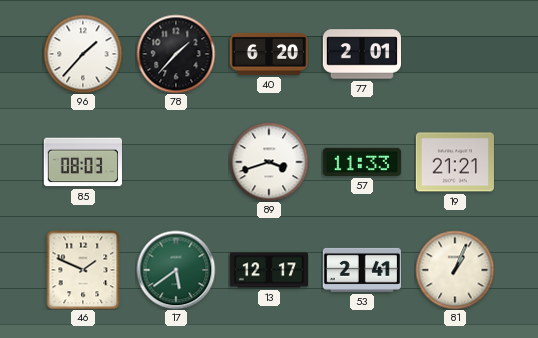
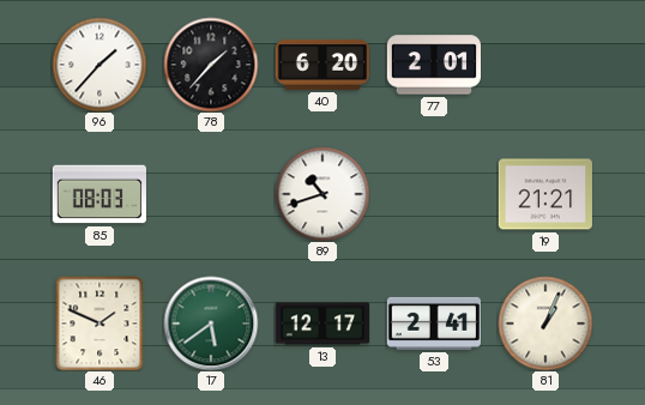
89: 3:42 -> 10:42
57: 11:33 -> none
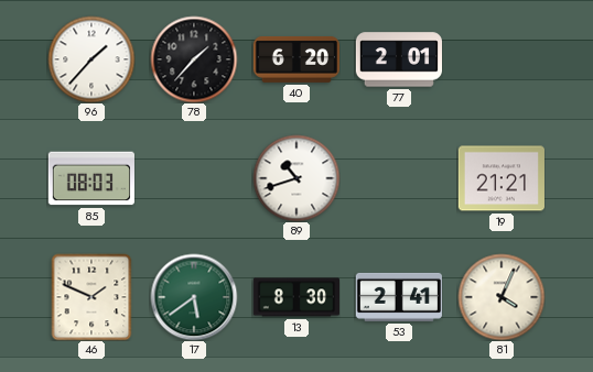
13: 12:17 -> 8:30
81: 1:04 -> 4:04
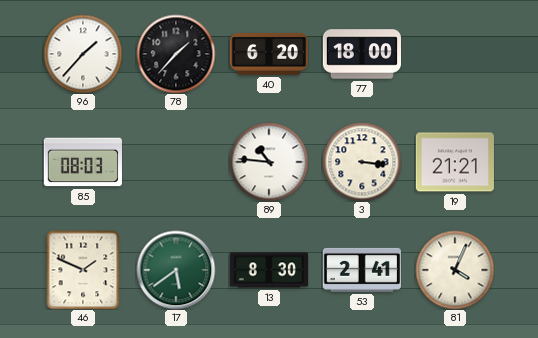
77: 2:01 -> 18:00
89: 10:42 -> 10:46
3: none -> 3:16
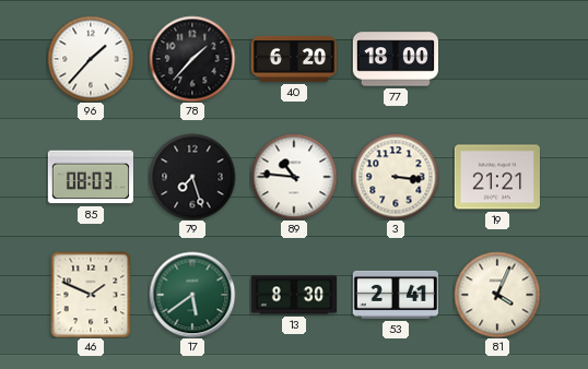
79: none -> 7:27
